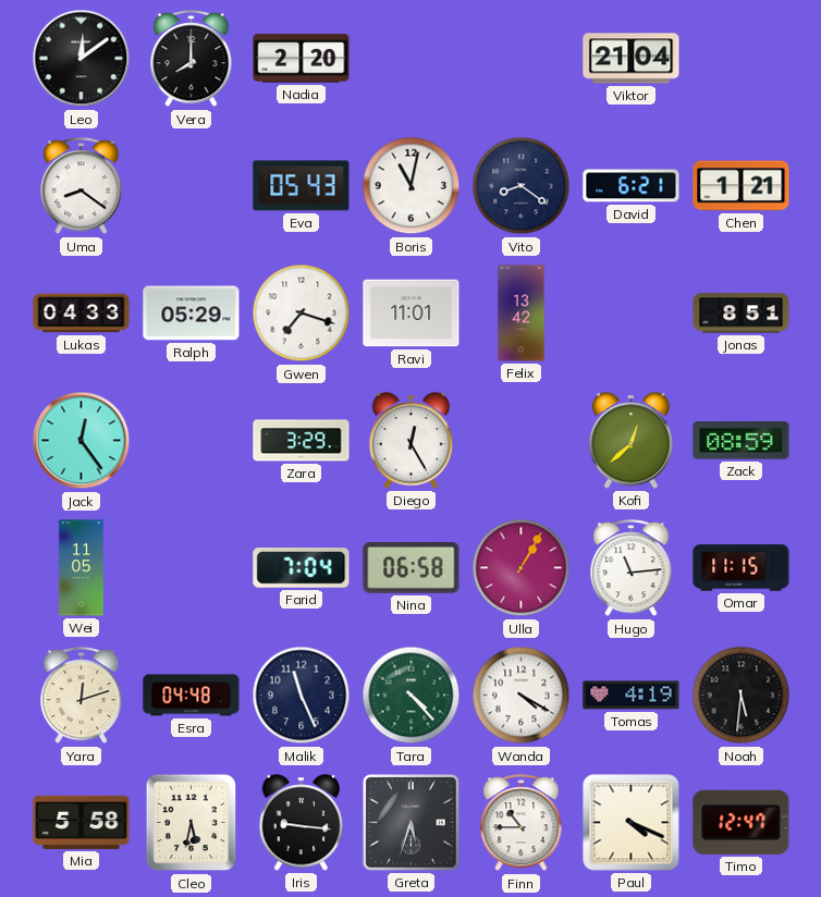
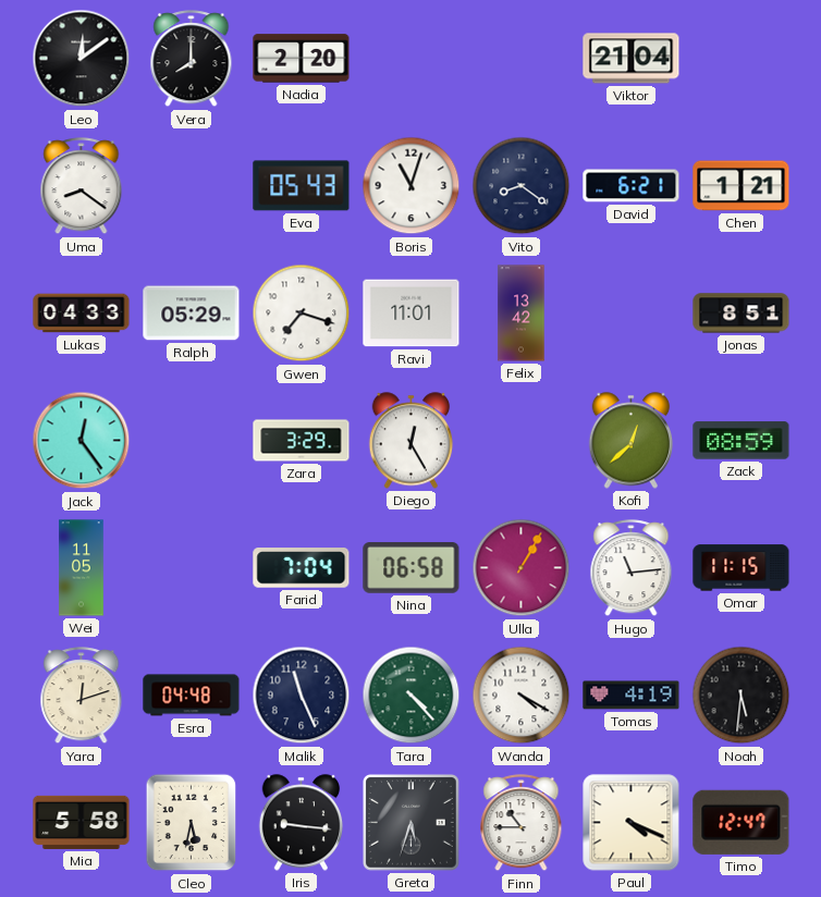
Boris: 11:02 -> 11:03
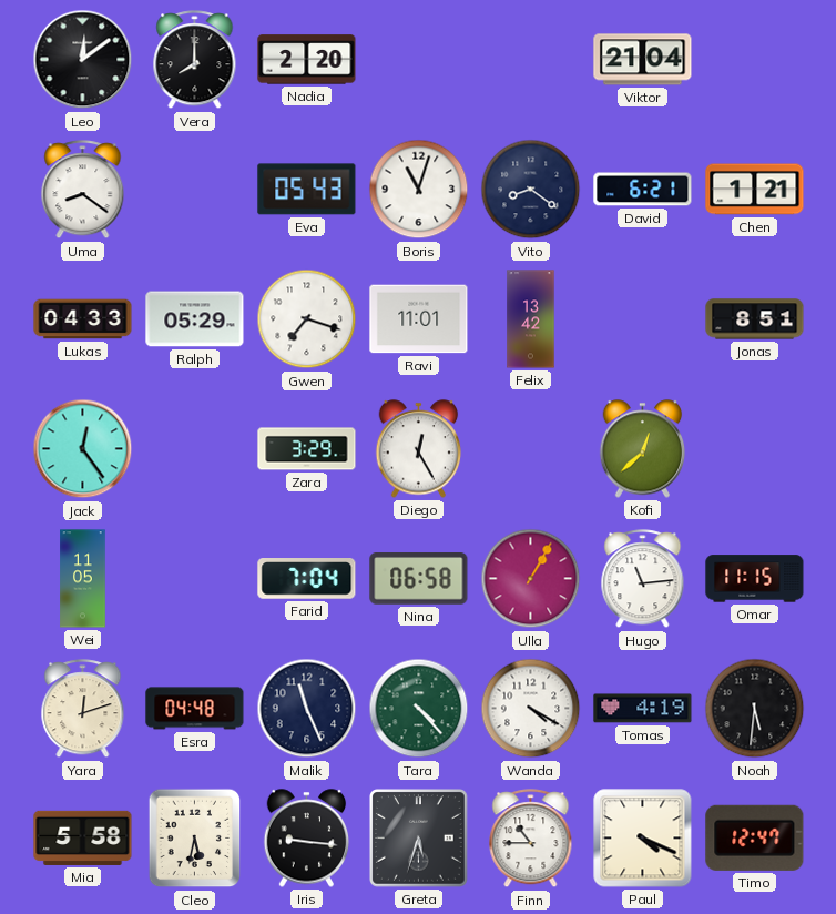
Zack: 08:59 -> none
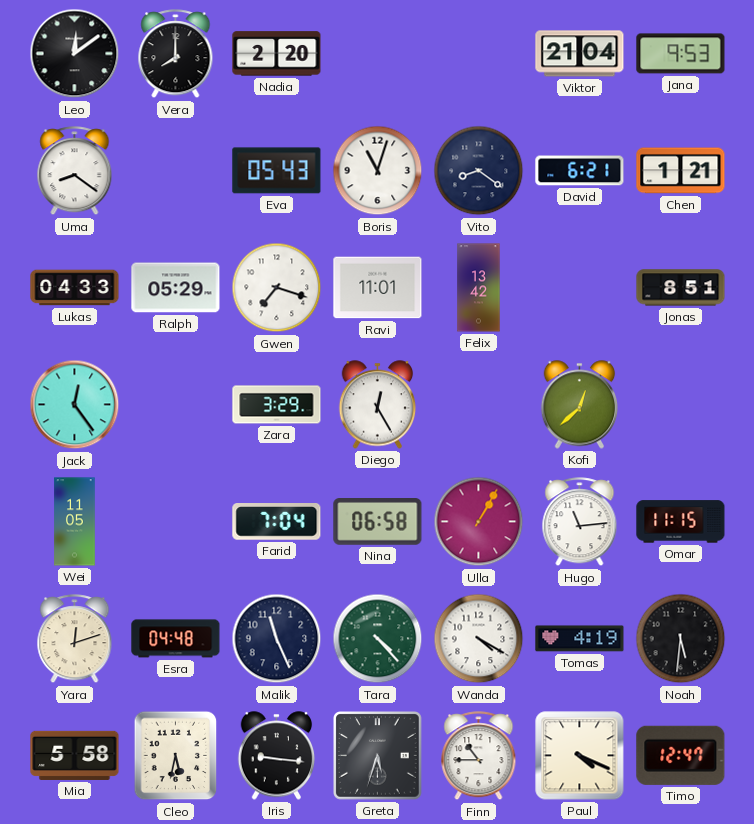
Jana: none -> 9:53
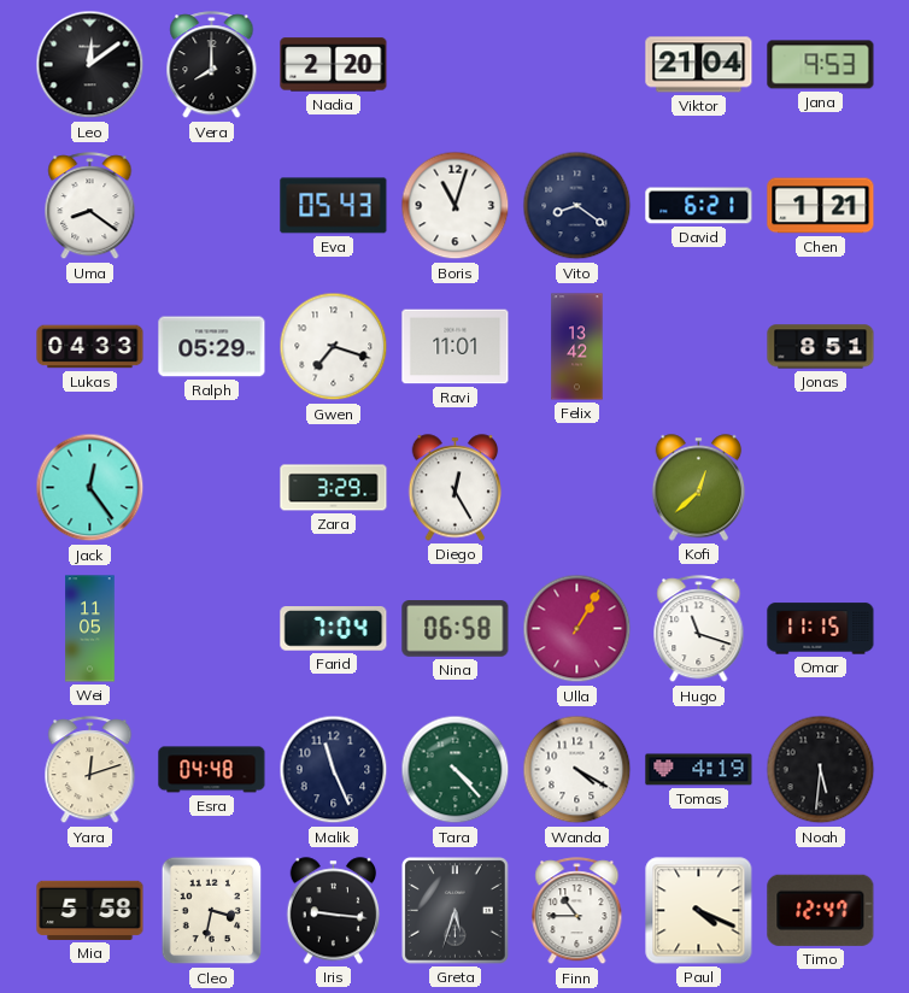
Hugo: 11:14 -> 11:18
Cleo: 5:32 -> 3:32
